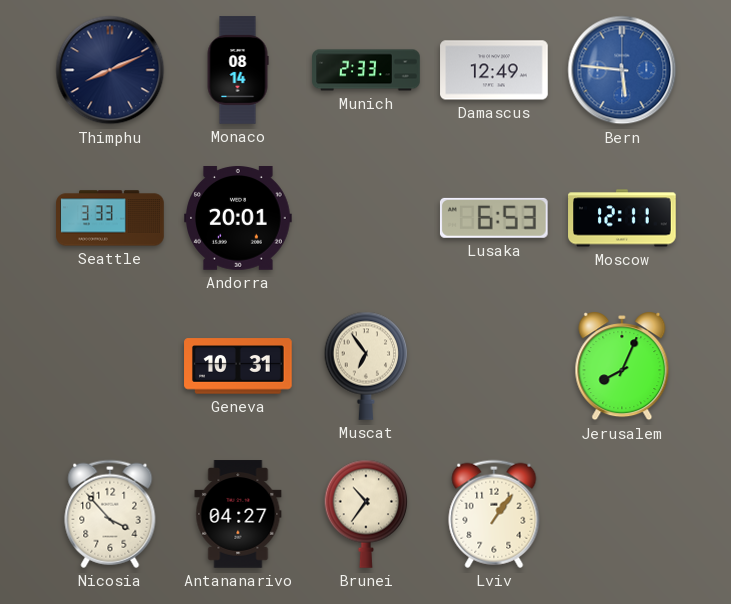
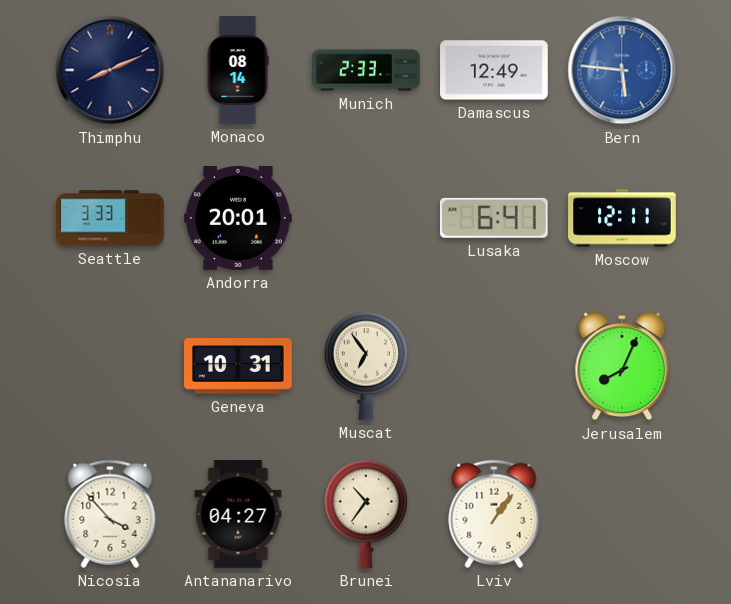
Lusaka: 6:53 -> 6:41
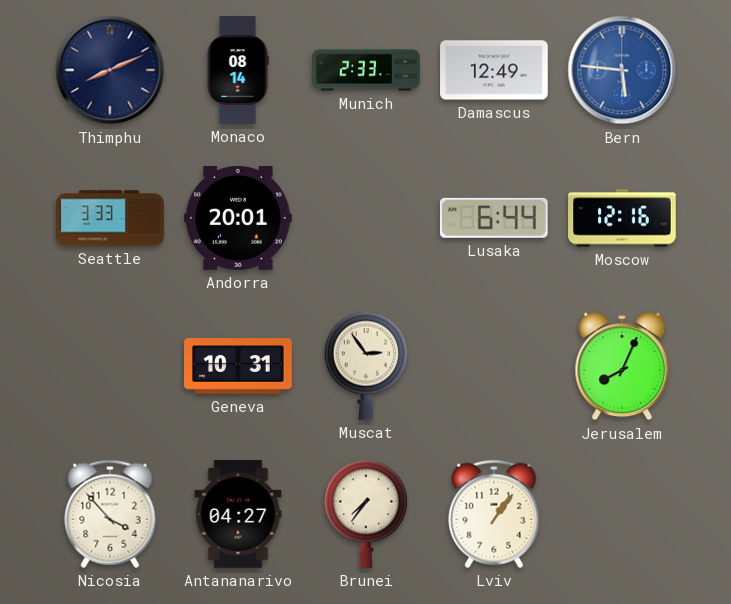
Lusaka: 6:41 -> 6:44
Moscow: 12:11 -> 12:16
Muscat: 6:54 -> 2:54
Brunei: 10:36 -> 7:36
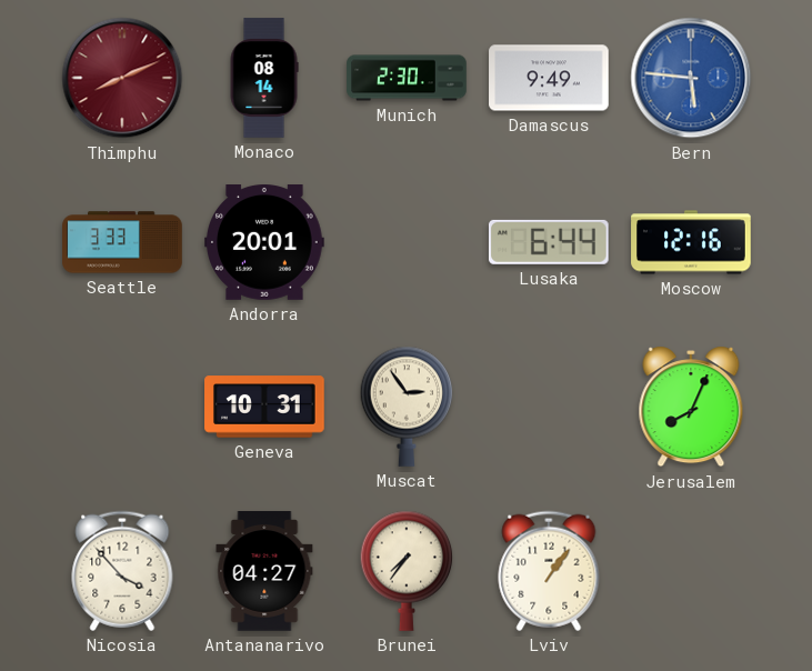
Thimphu dial: navy -> burgundy
Munich: 2:33 -> 2:30
Damascus: 12:49 -> 9:49
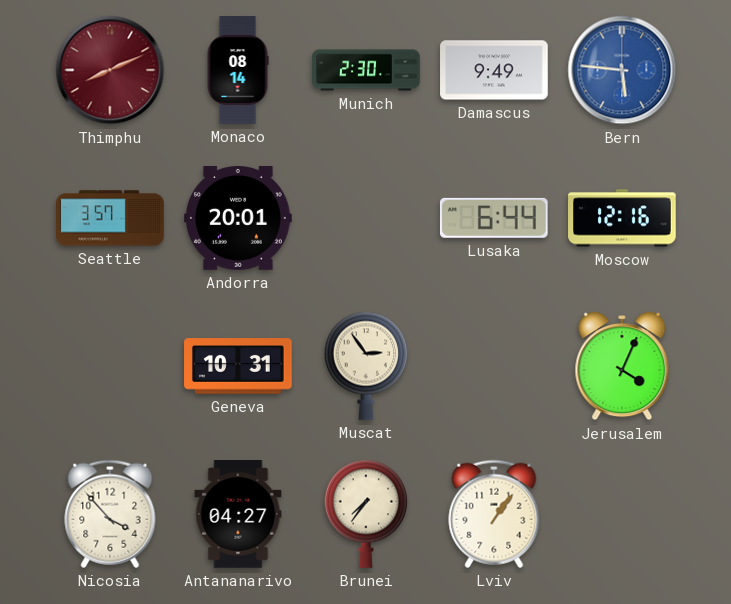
Seattle: 3:33 -> 3:57
Jerusalem: 8:04 -> 4:04
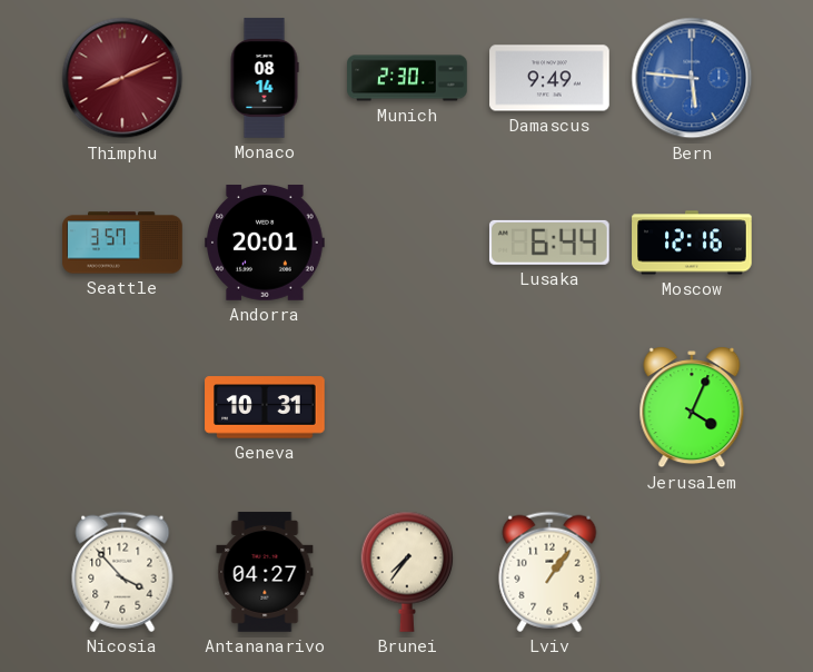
Muscat: 2:54 -> none
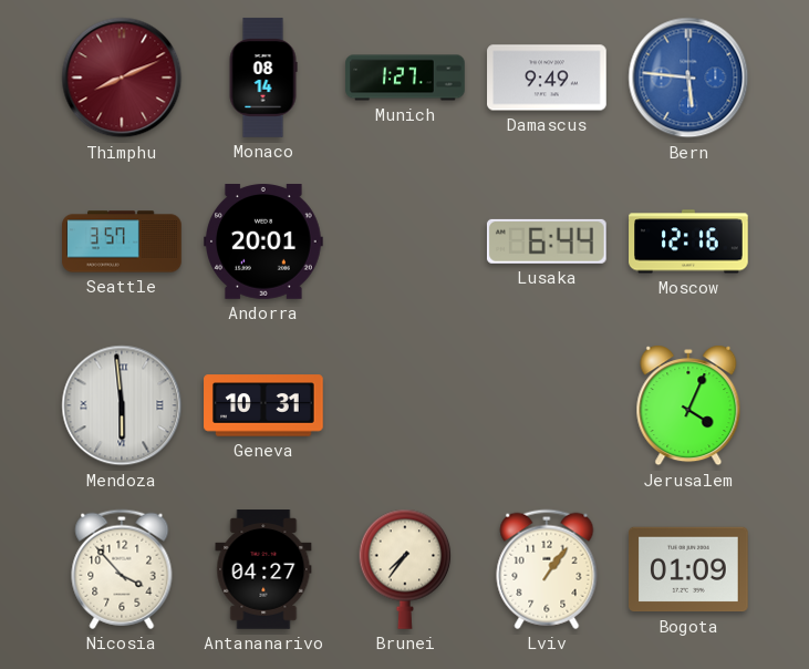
Munich: 2:30 -> 1:27
Mendoza: none -> 5:59
Bogota: none -> 01:09
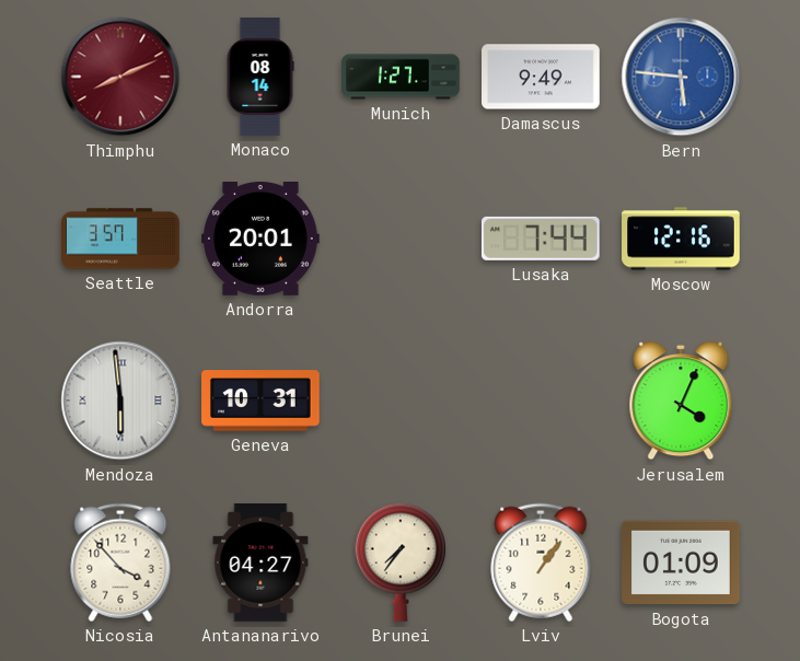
Lusaka: 6:44 -> 7:44
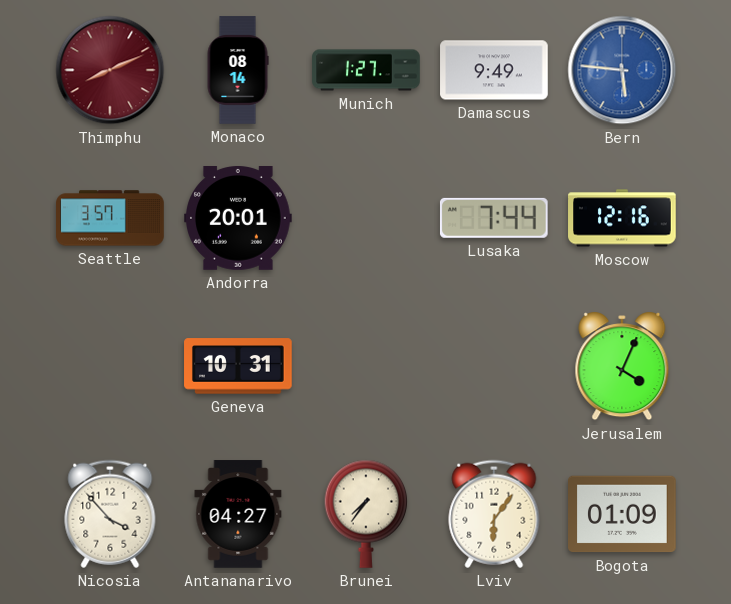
Mendoza: 5:59 -> none
Lviv: 1:06 -> 6:06
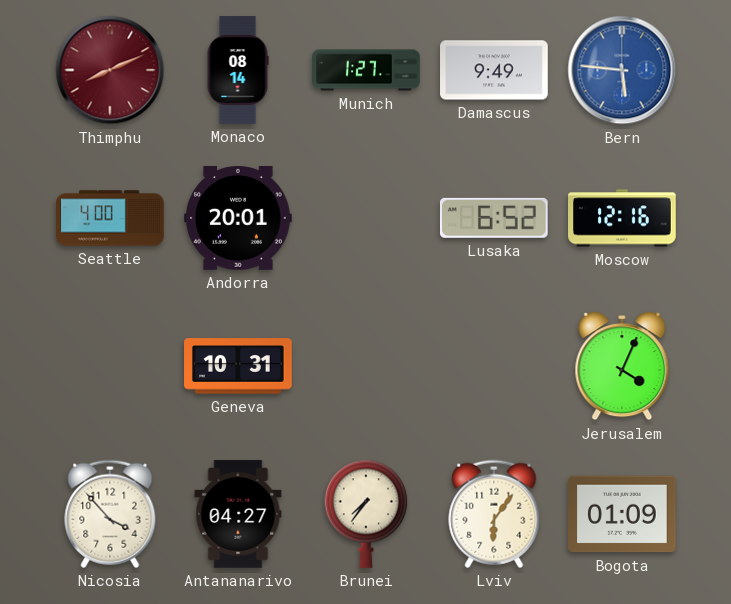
Seattle: 3:57 -> 4:00
Lusaka: 7:44 -> 6:52
